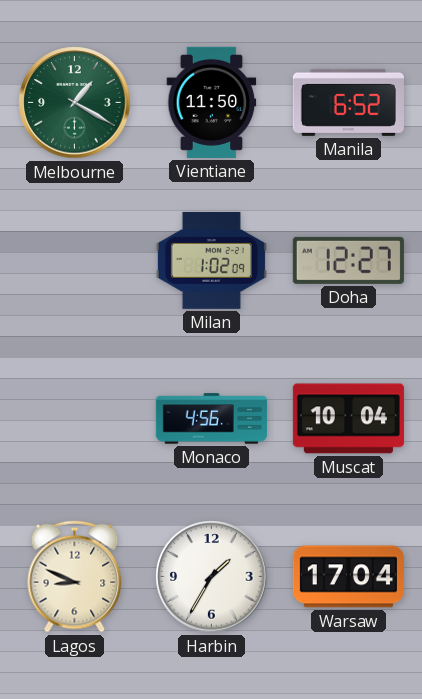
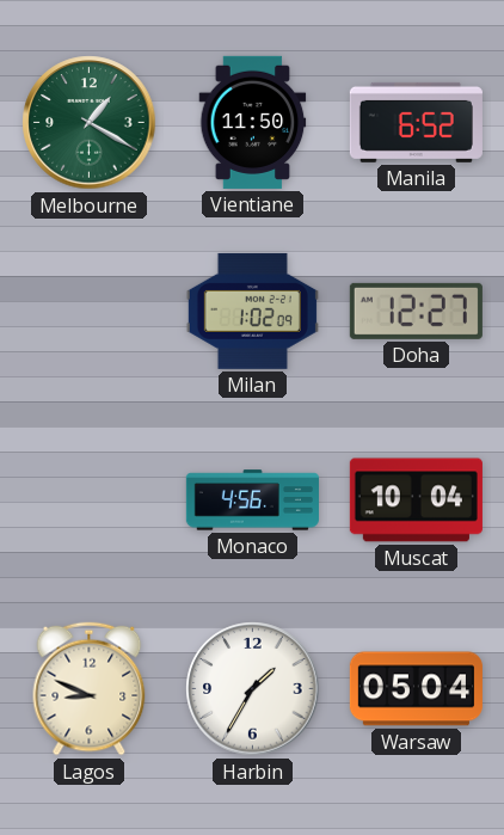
Warsaw: 17:04 -> 05:04
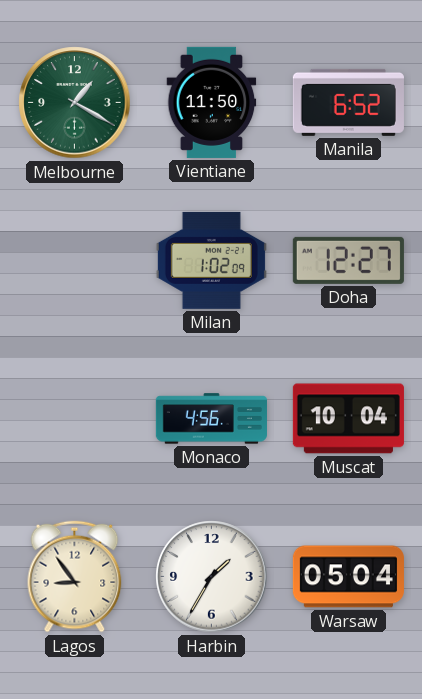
Lagos: 8:49 -> 8:54
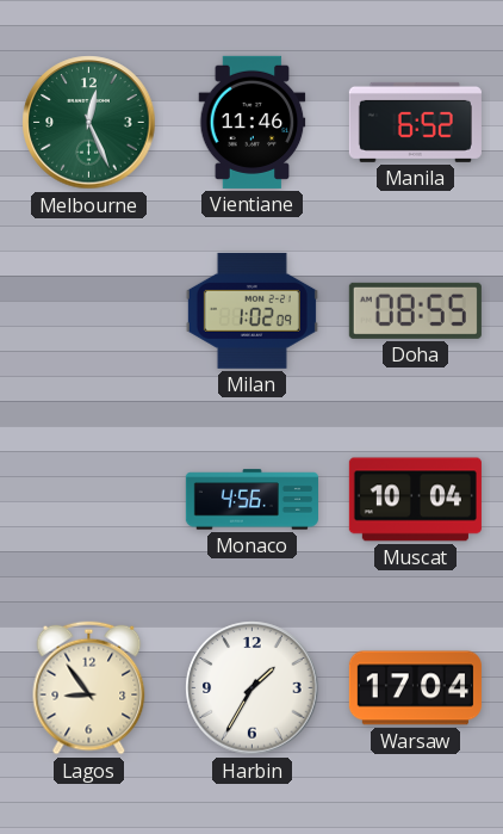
Melbourne: 1:20 -> 12:26
Vientiane: 11:50 -> 11:46
Doha: 12:27 -> 08:55
Warsaw: 05:04 -> 17:04
